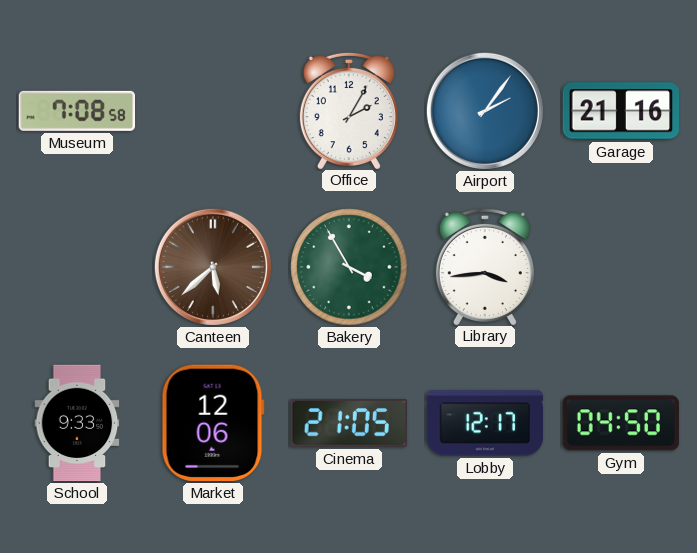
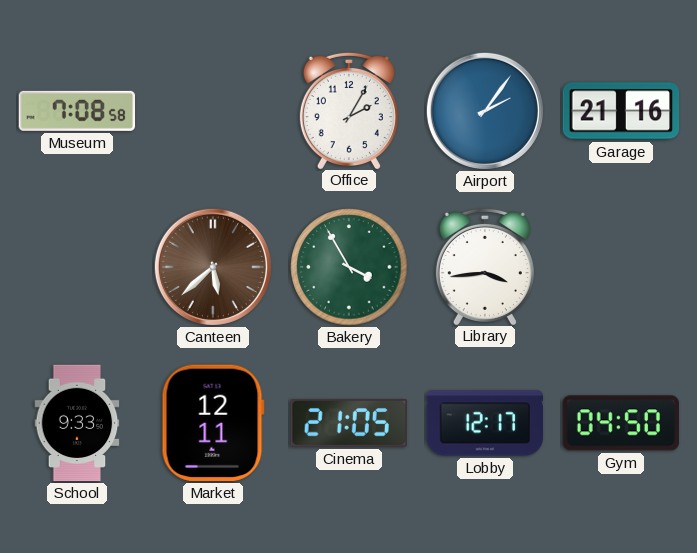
Market: 12:06 -> 12:11
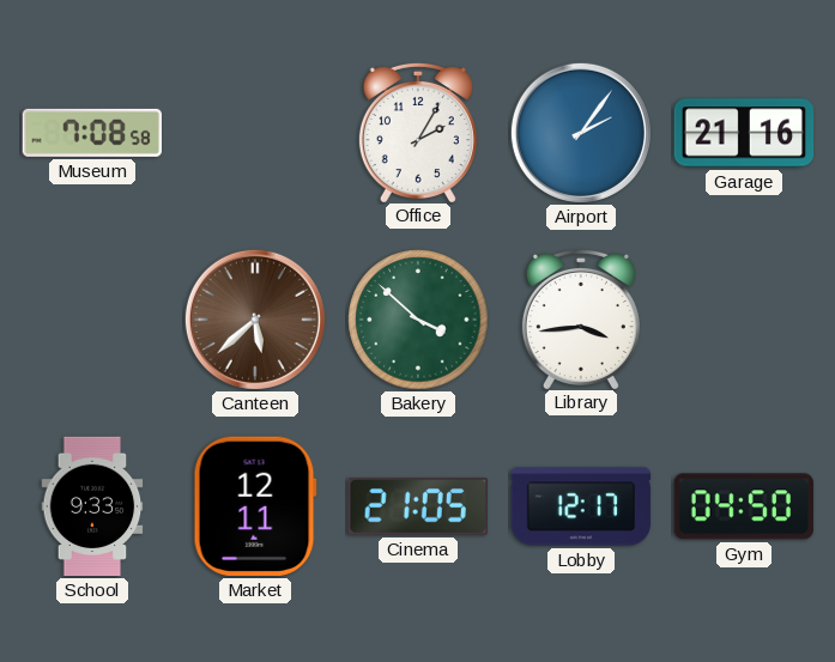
Bakery: 3:55 -> 3:52
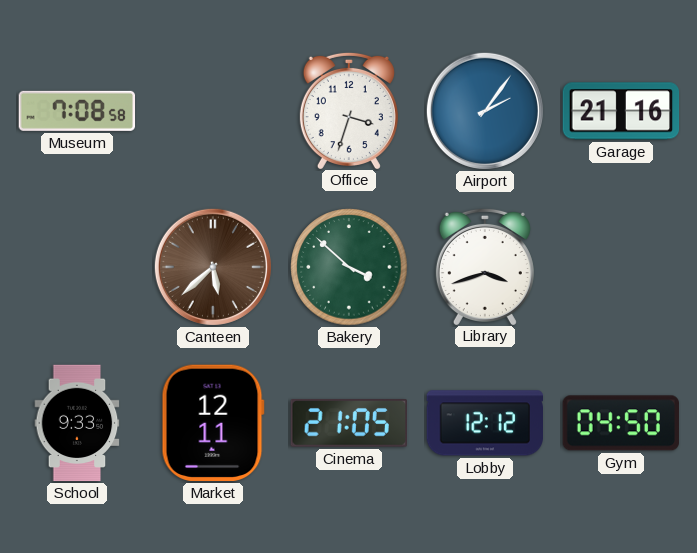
Office: 2:05 -> 3:33
Library: 3:44 -> 3:42
Lobby: 12:17 -> 12:12
